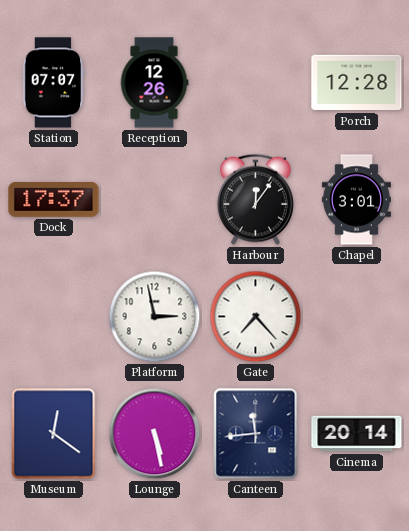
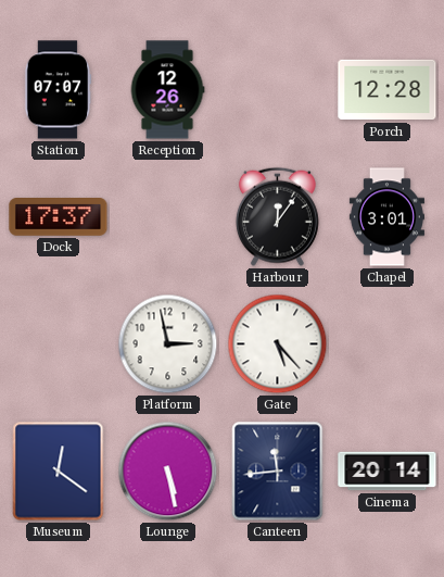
Gate: 7:23 -> 5:23
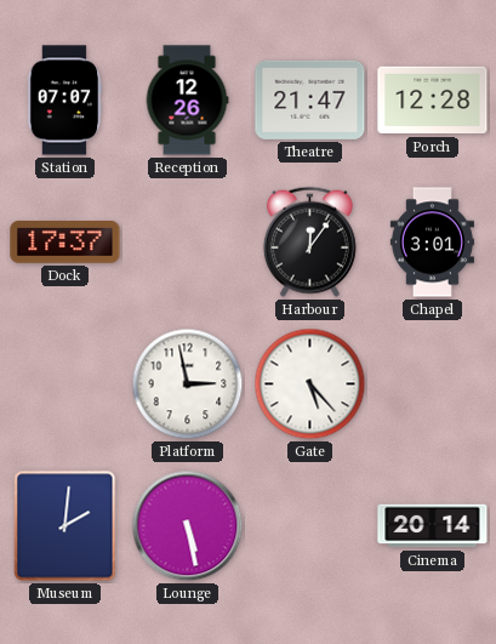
Theatre: none -> 21:47
Museum: 12:21 -> 2:01
Canteen: 11:44 -> none
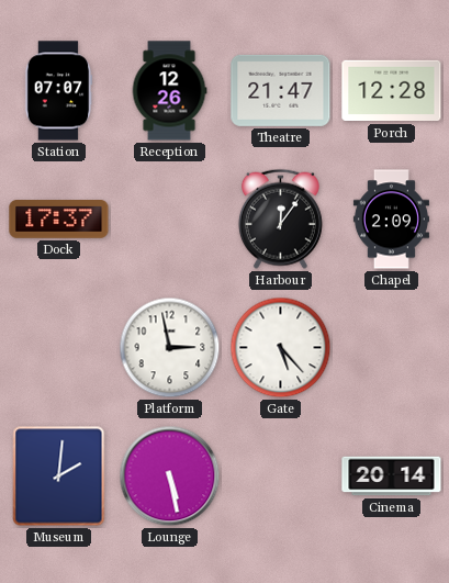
Chapel: 3:01 -> 2:09
